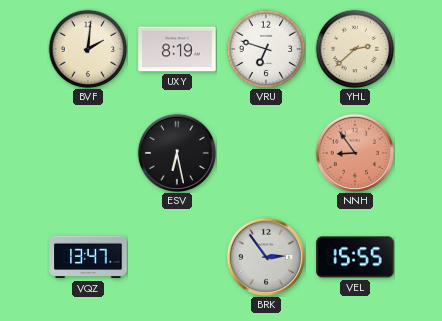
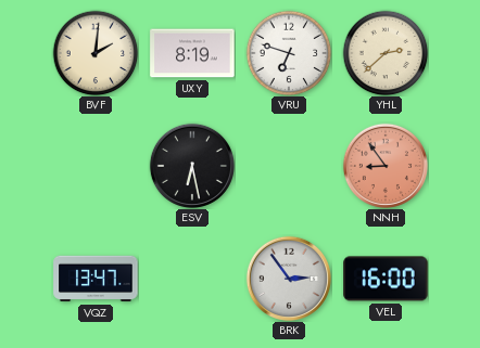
VEL: 15:55 -> 16:00
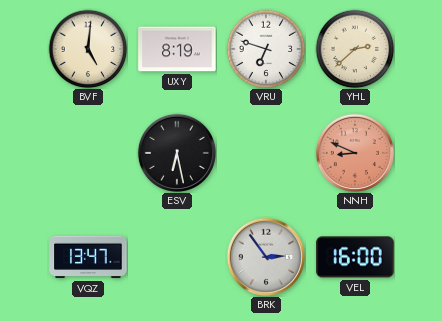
BVF: 2:01 -> 5:01
NNH: 8:54 -> 8:49
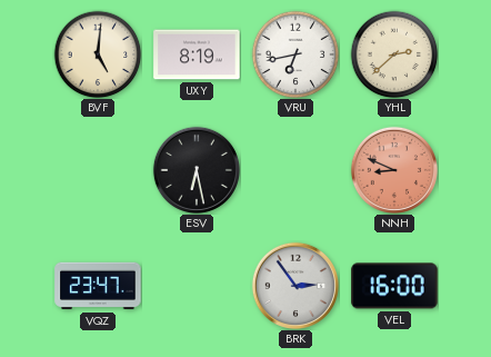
VRU: 6:48 -> 6:43
VQZ: 13:47 -> 23:47
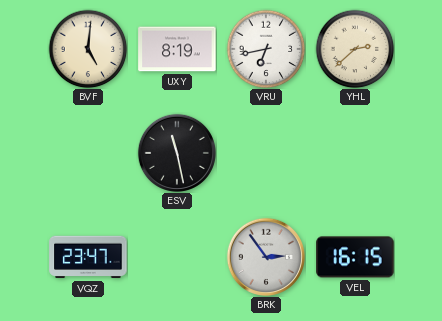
ESV: 6:28 -> 11:28
NNH: 8:49 -> none
VEL: 16:00 -> 16:15
